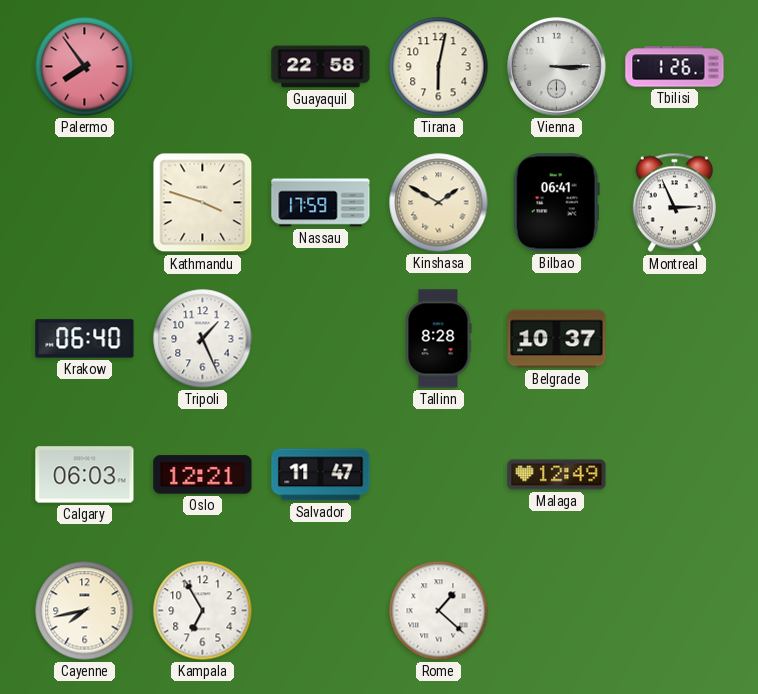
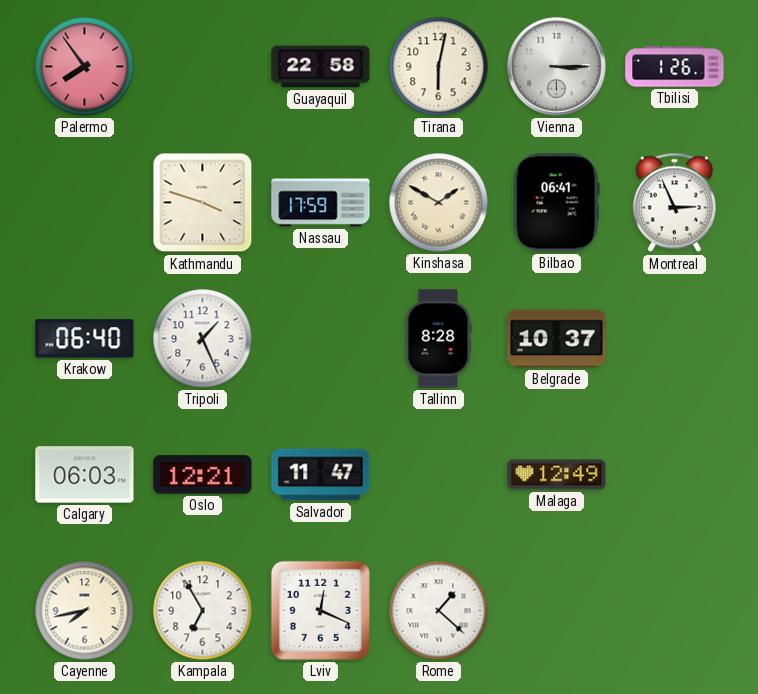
Lviv: none -> 12:19
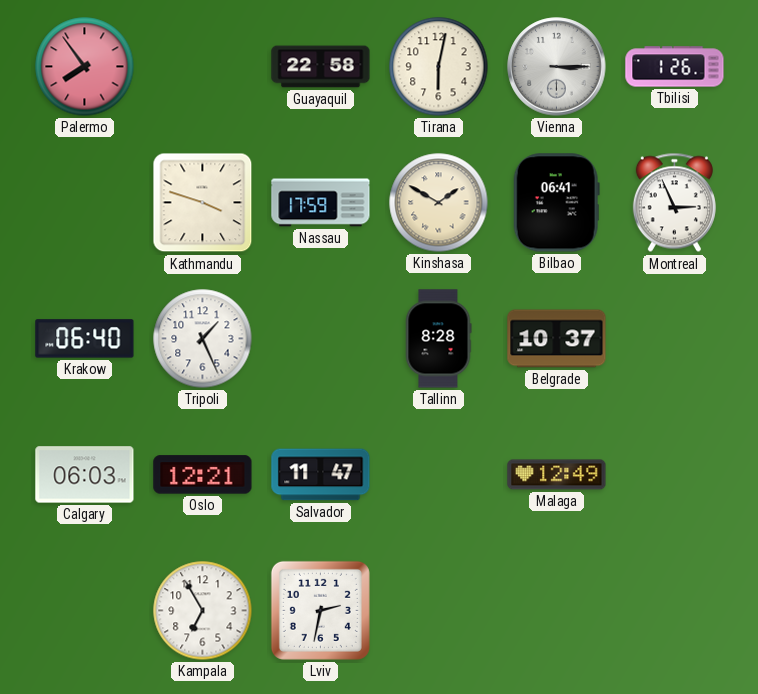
Cayenne: 7:43 -> none
Lviv: 12:19 -> 2:32
Rome: 1:22 -> none
